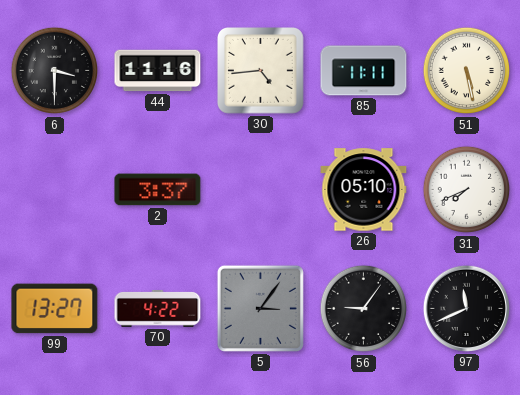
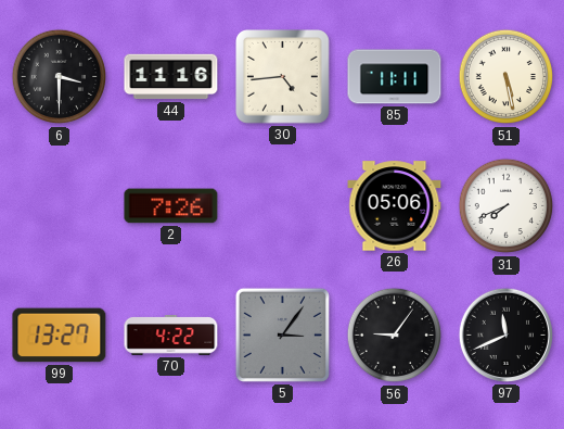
2: 3:37 -> 7:26
26: 05:10 -> 05:06
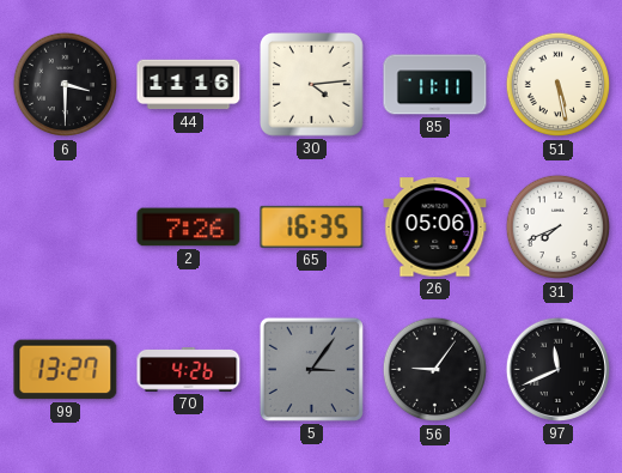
30: 4:44 -> 4:14
65: none -> 16:35
70: 4:22 -> 4:26
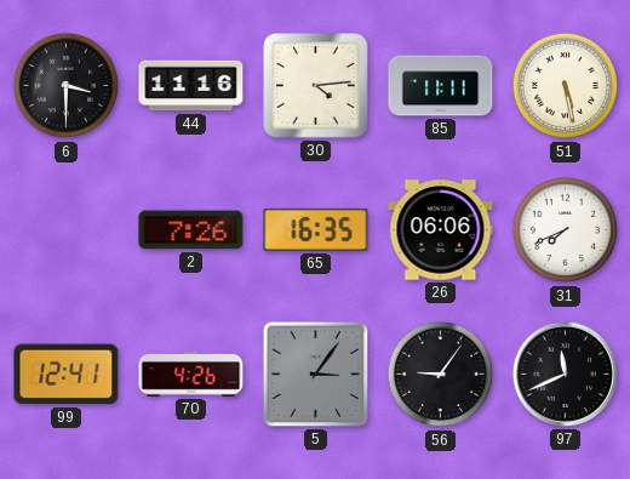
26: 05:06 -> 06:06
99: 13:27 -> 12:41
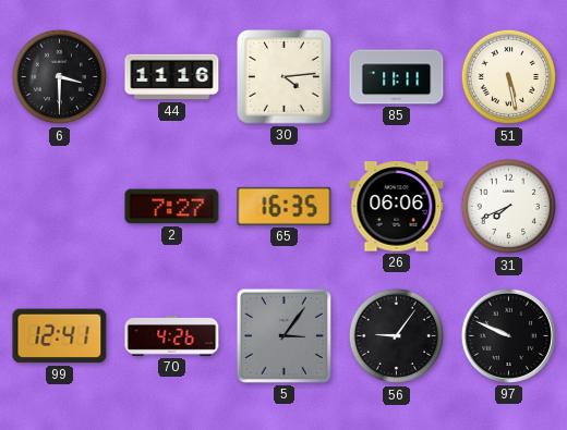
2: 7:26 -> 7:27
97: 11:41 -> 9:49
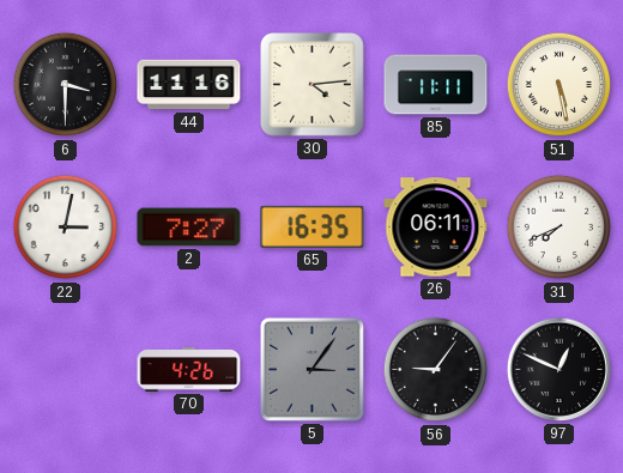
22: none -> 3:02
26: 06:06 -> 06:11
99: 12:41 -> none
97: 9:49 -> 12:49
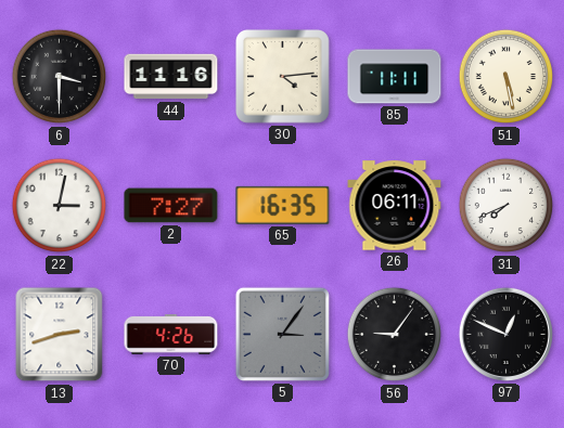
13: none -> 2:42
